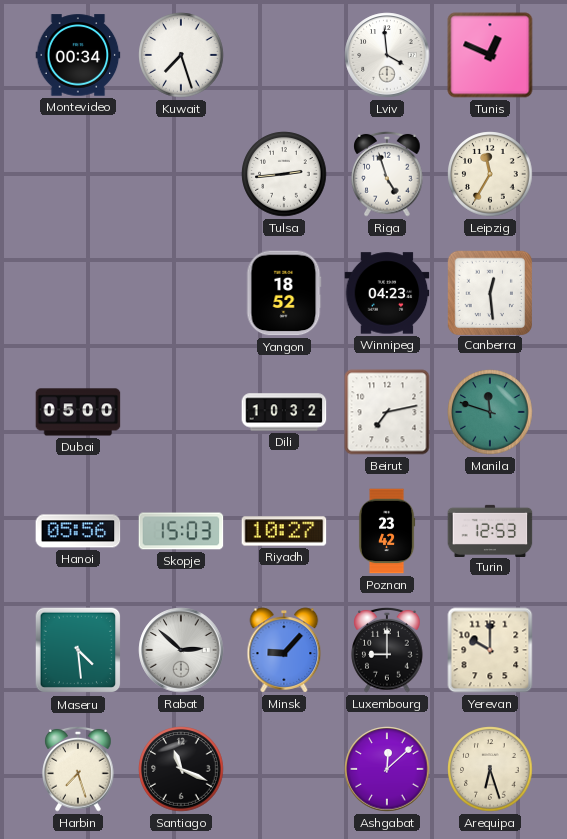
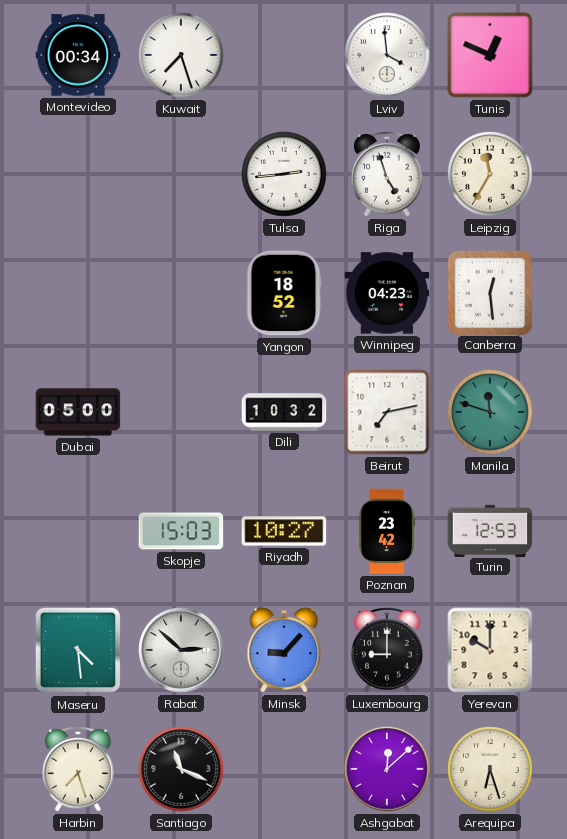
Hanoi: 05:56 -> none
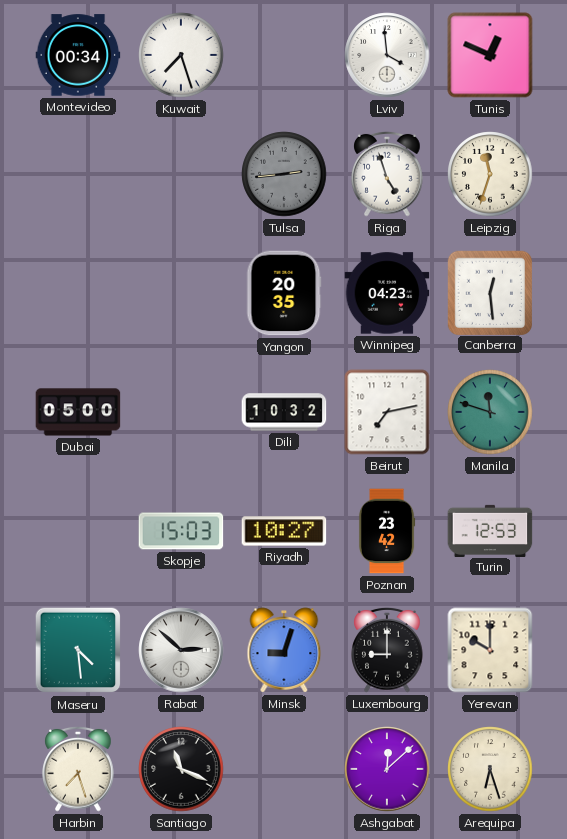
Tulsa dial: white -> grey
Leipzig: 11:35 -> 11:33
Yangon: 18:52 -> 20:35
Minsk: 9:07 -> 9:03
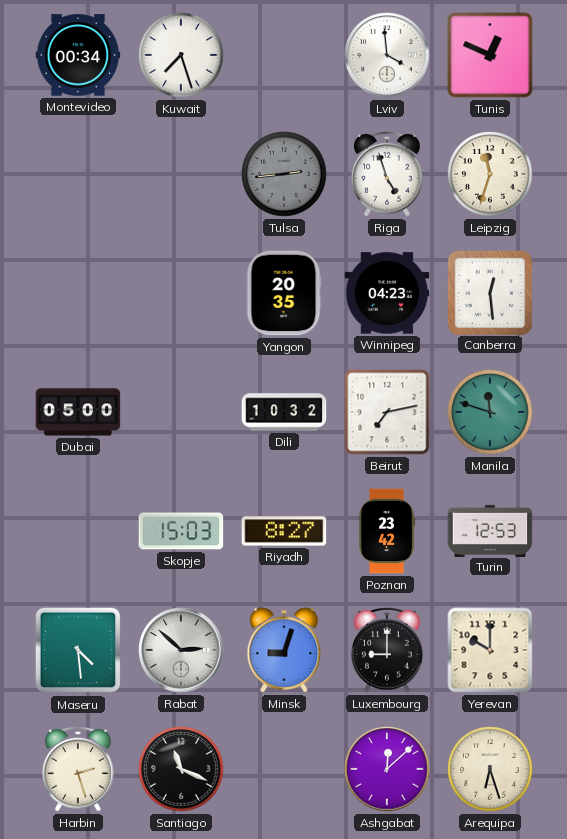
Riyadh: 10:27 -> 8:27
Harbin: 7:27 -> 2:27
